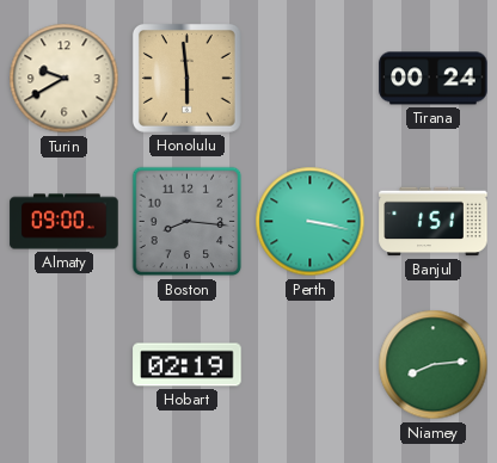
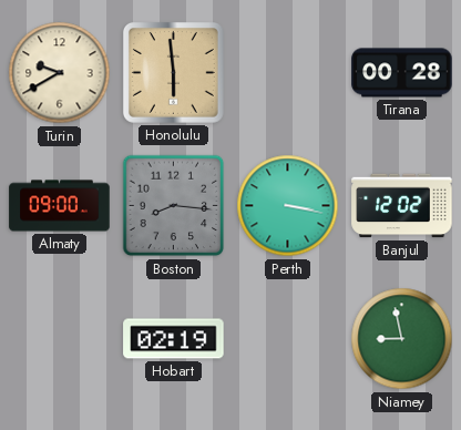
Tirana: 00:24 -> 00:28
Banjul: 1:51 -> 12:02
Niamey: 8:14 -> 8:58
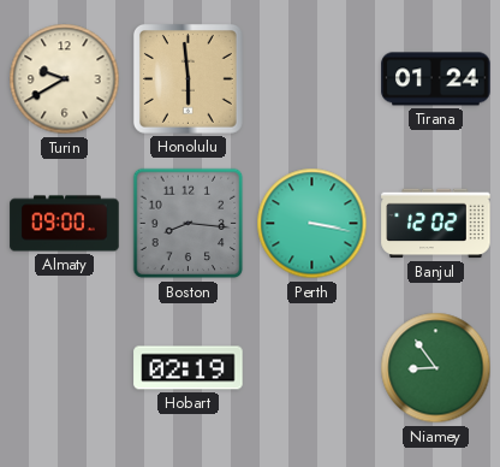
Tirana: 00:28 -> 01:24
Niamey: 8:58 -> 8:54
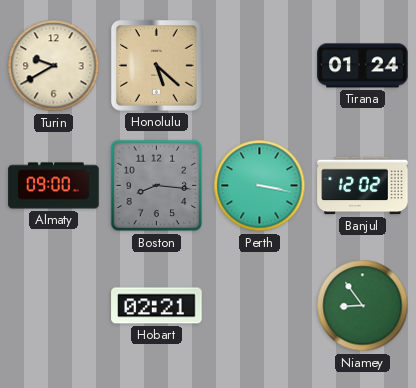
Honolulu: 5:59 -> 5:22
Hobart: 02:19 -> 02:21
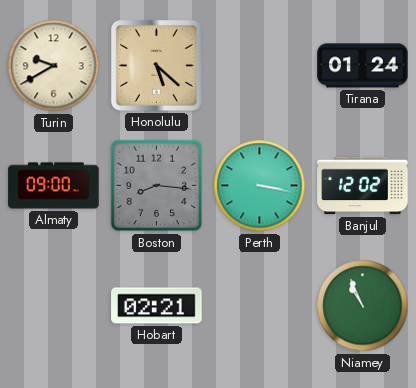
Niamey: 8:54 -> 10:56
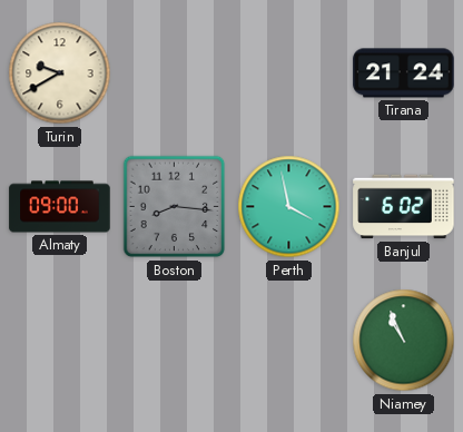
Honolulu: 5:22 -> none
Tirana: 01:24 -> 21:24
Perth: 3:17 -> 3:58
Banjul: 12:02 -> 6:02
Hobart: 02:21 -> none
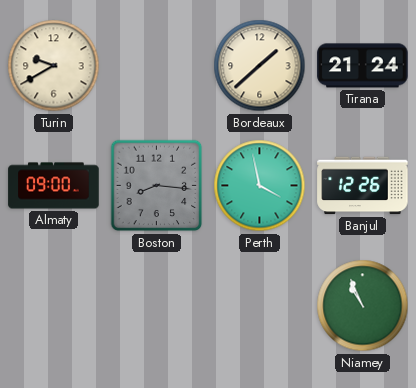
Bordeaux: none -> 1:38
Banjul: 6:02 -> 12:26
